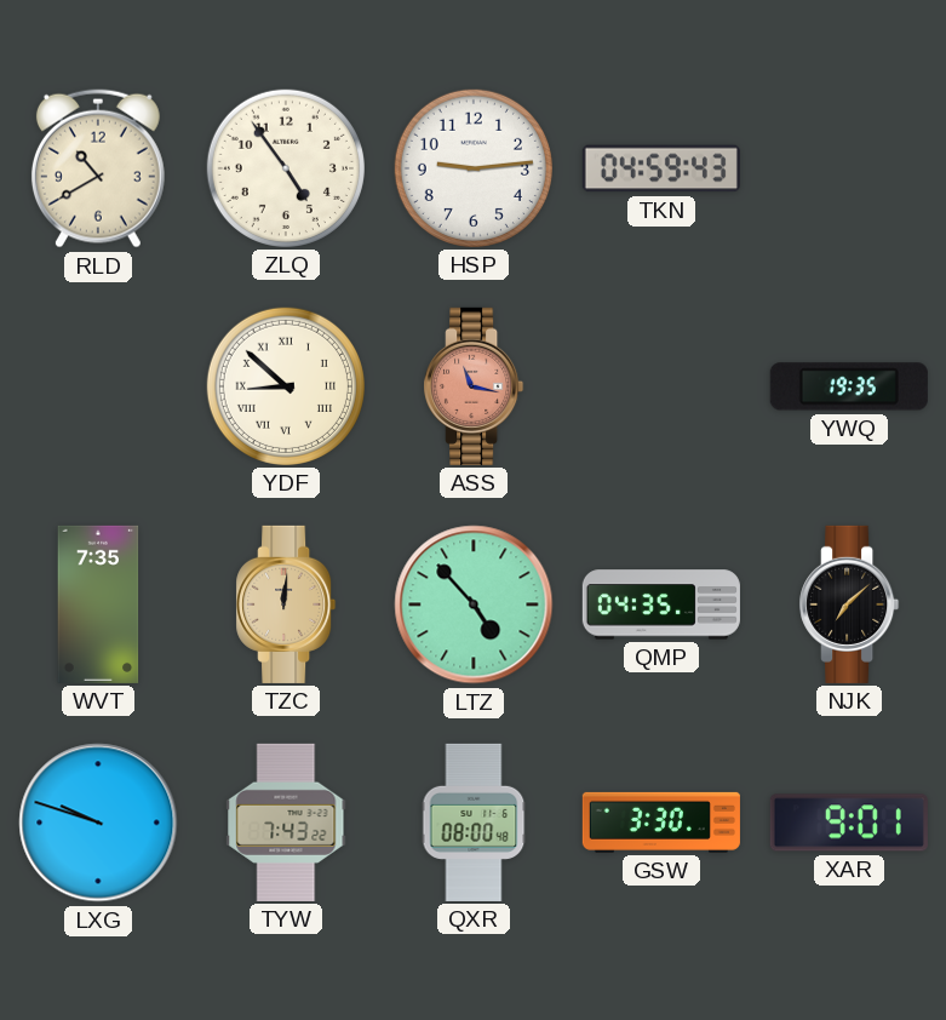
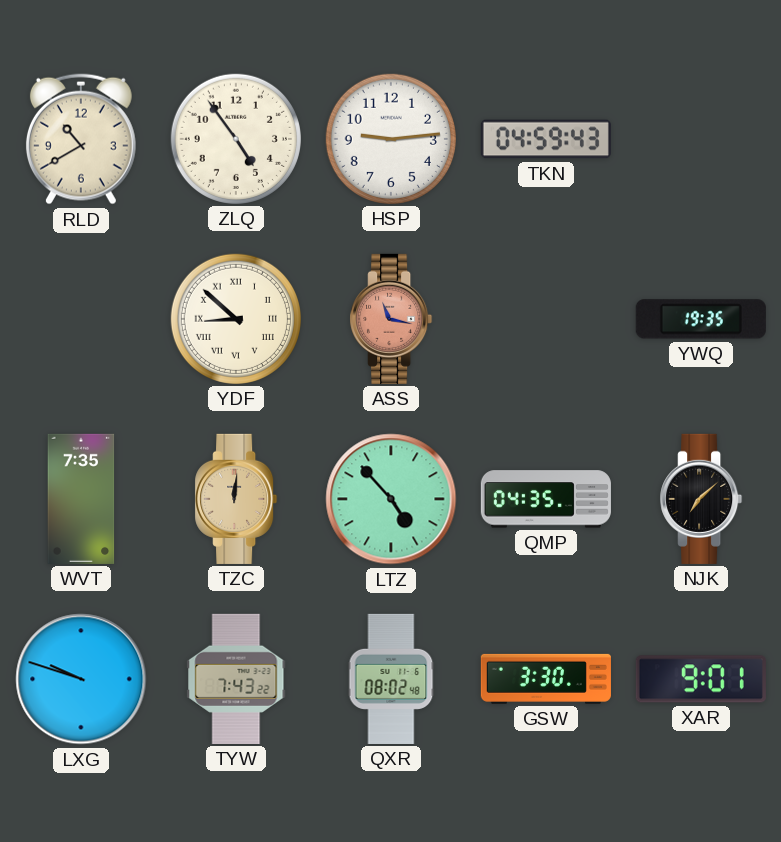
QXR: 08:00 -> 08:02
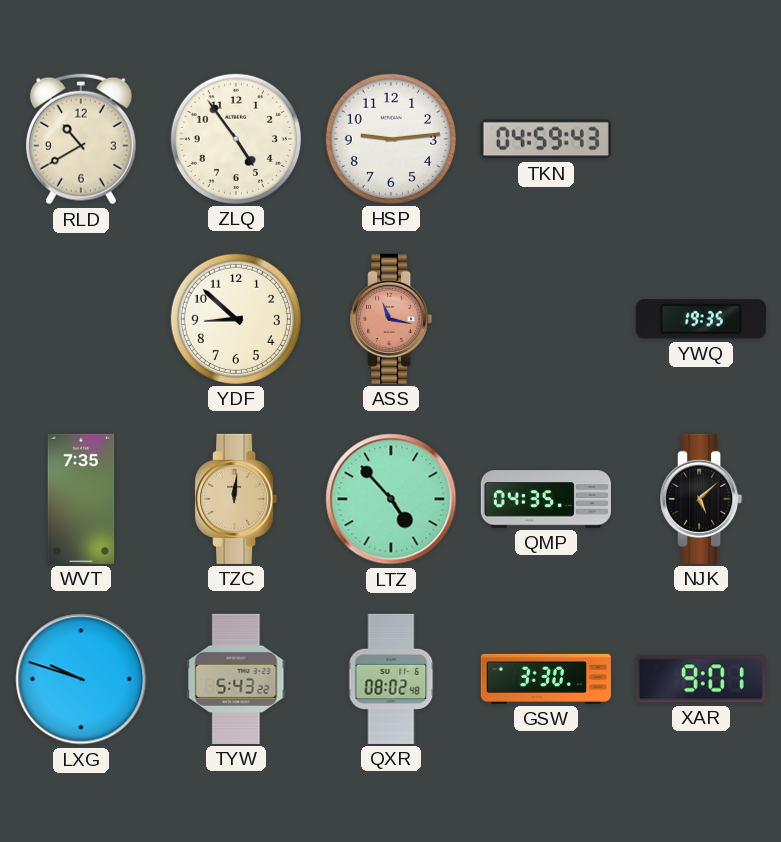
YDF numerals: Roman -> Arabic
NJK: 7:08 -> 5:08
TYW: 7:43 -> 5:43
